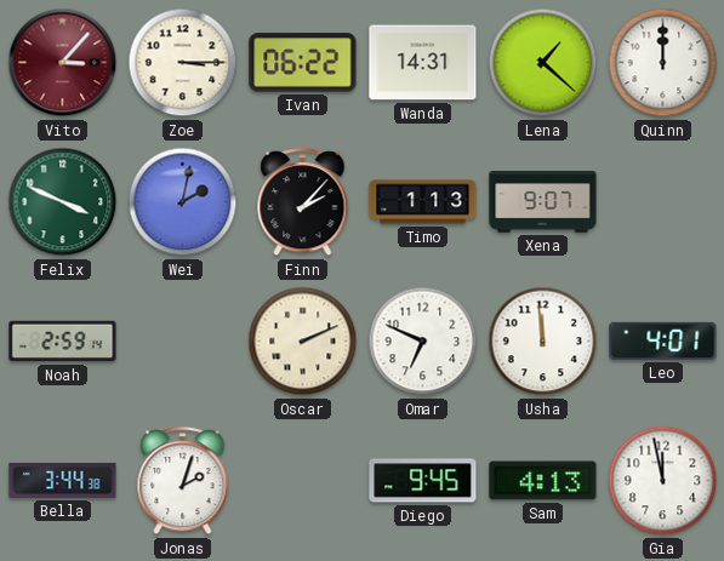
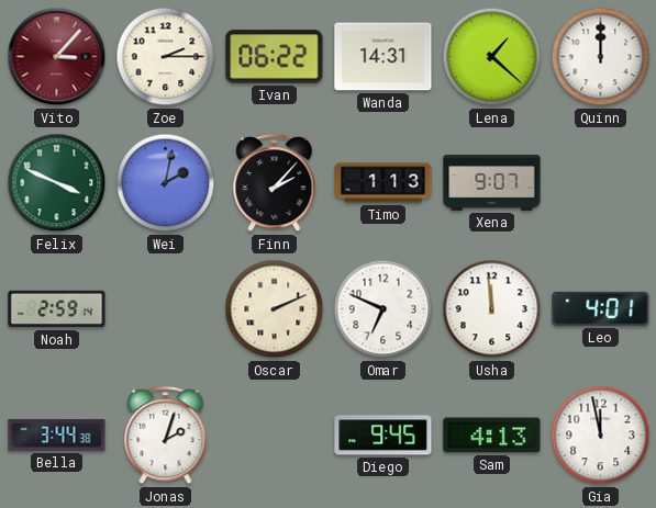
Zoe: 3:15 -> 2:15
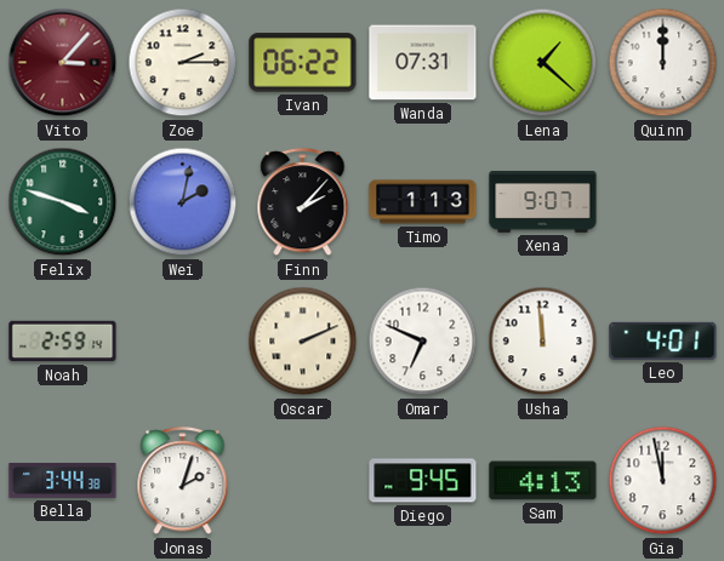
Wanda: 14:31 -> 07:31
Felix: 3:49 -> 3:48
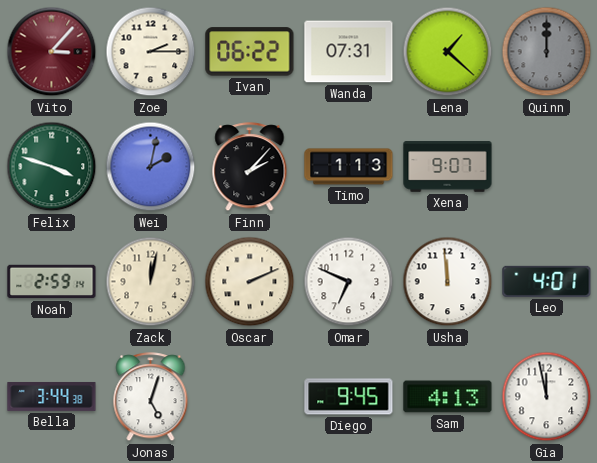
Quinn dial: white -> grey
Zack: none -> 12:02
Jonas: 2:03 -> 5:03
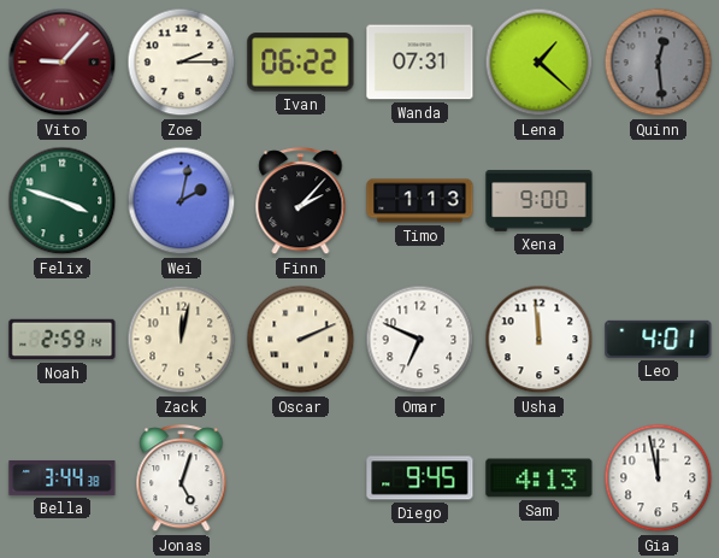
Vito: 3:07 -> 9:07
Quinn: 12:00 -> 12:29
Xena: 9:07 -> 9:00
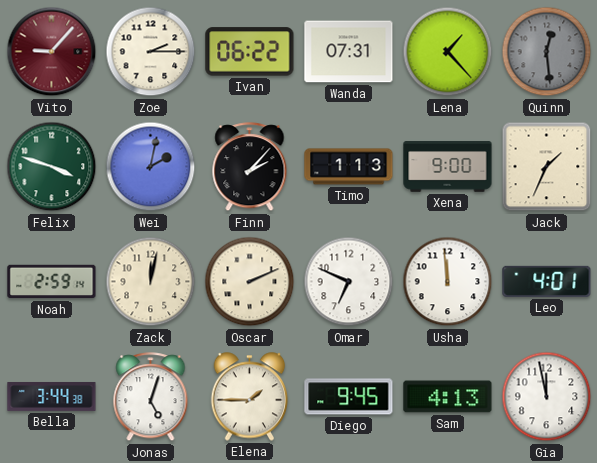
Lena: 1:22 -> 1:23
Jack: none -> 1:34
Elena: none -> 1:45
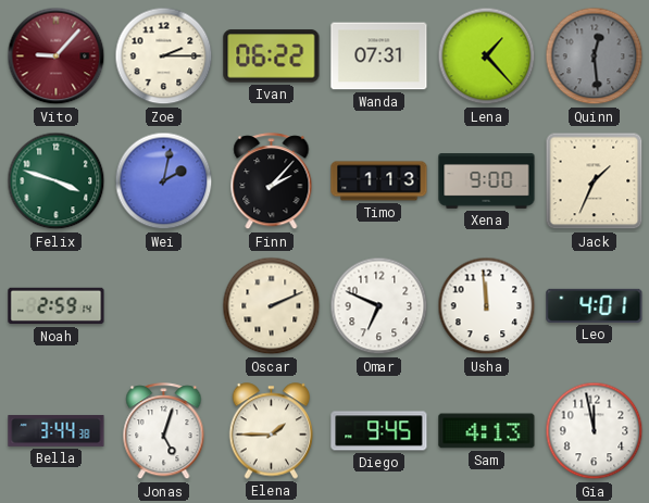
Zack: 12:02 -> none
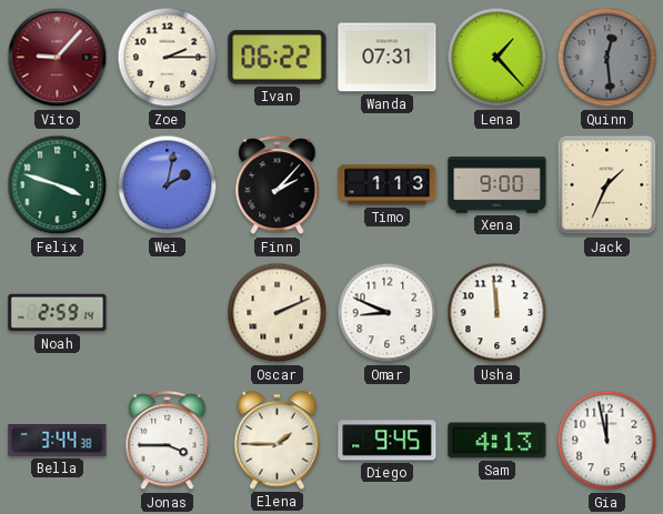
Omar: 6:49 -> 8:49
Leo: 4:01 -> none
Jonas: 5:03 -> 3:45
